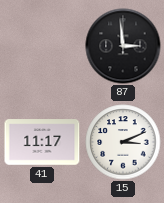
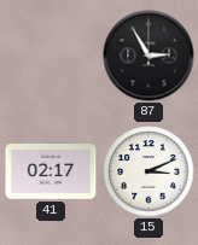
87: 2:59 -> 2:55
41: 11:17 -> 02:17
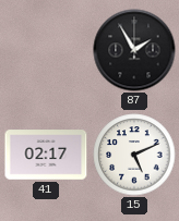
87: 2:55 -> 1:55
15: 3:11 -> 5:11
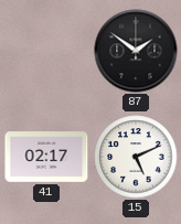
87: 1:55 -> 1:51
